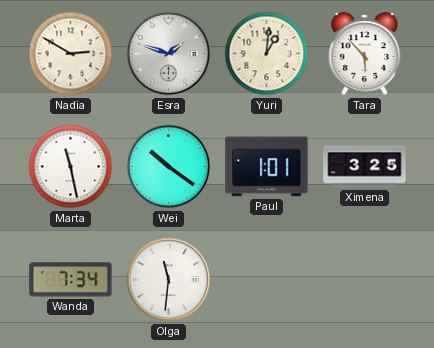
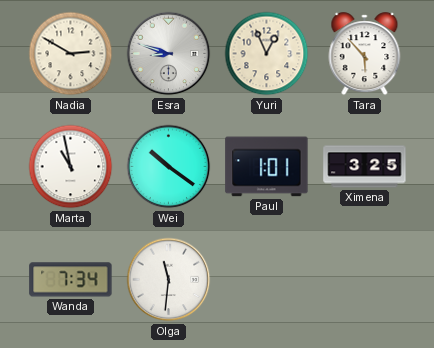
Esra: 1:48 -> 8:48
Yuri: 1:01 -> 12:56
Marta: 11:28 -> 10:58
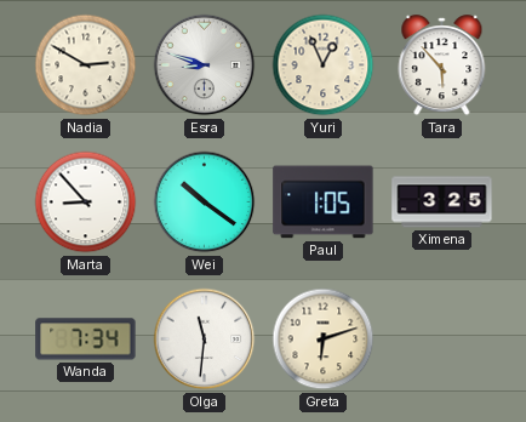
Marta: 10:58 -> 8:53
Paul: 1:01 -> 1:05
Greta: none -> 6:12
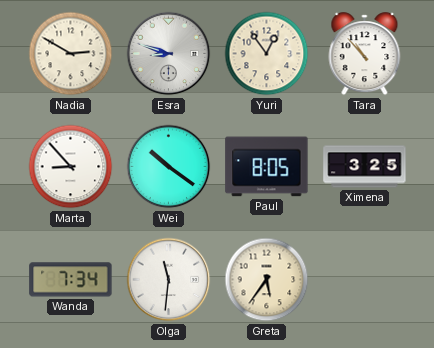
Yuri: 12:56 -> 12:54
Tara: 5:53 -> 10:53
Paul: 1:05 -> 8:05
Greta: 6:12 -> 5:36
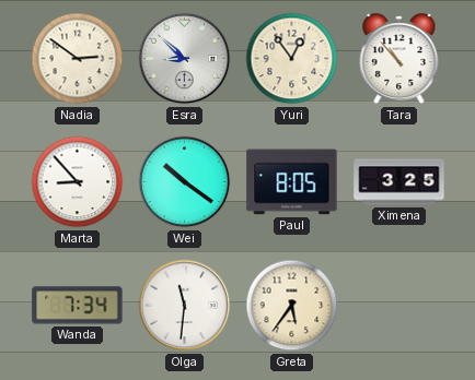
Nadia: 2:50 -> 2:51
Esra: 8:48 -> 8:52
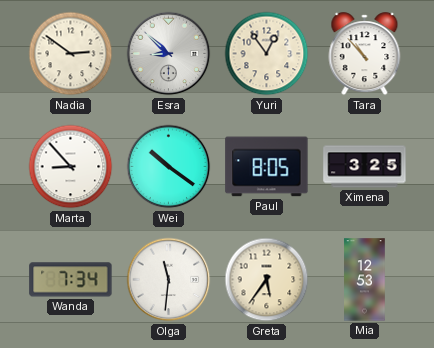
Mia: none -> 12:53
